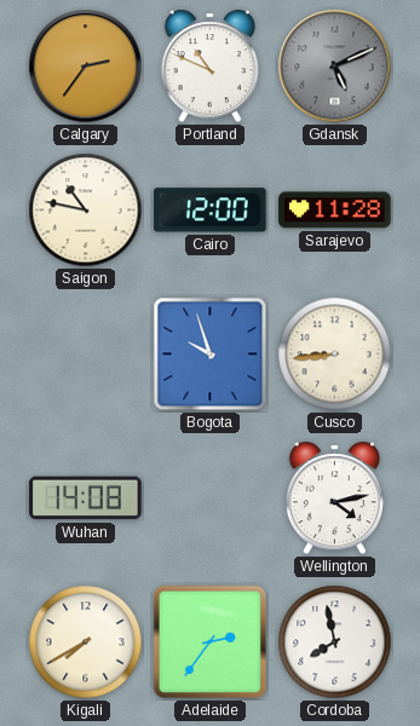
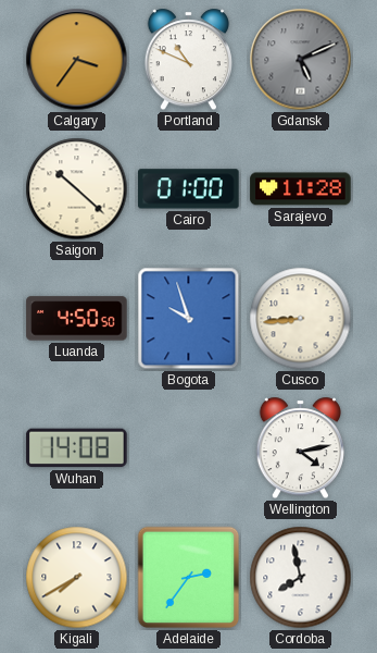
Calgary: 2:36 -> 3:36
Saigon: 10:47 -> 10:22
Cairo: 12:00 -> 01:00
Luanda: none -> 4:50
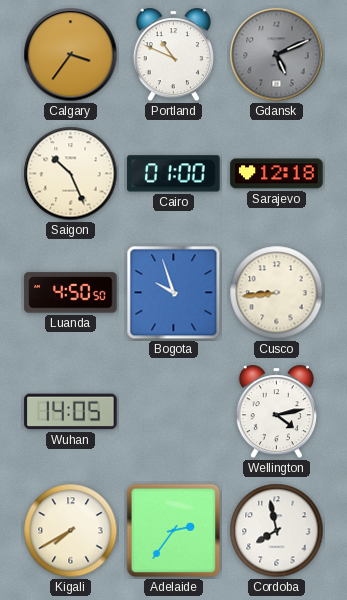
Saigon: 10:22 -> 10:26
Sarajevo: 11:28 -> 12:18
Wuhan: 14:08 -> 14:05
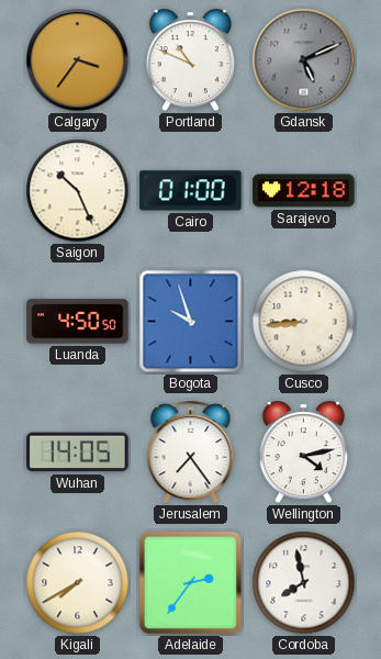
Jerusalem: none -> 7:24
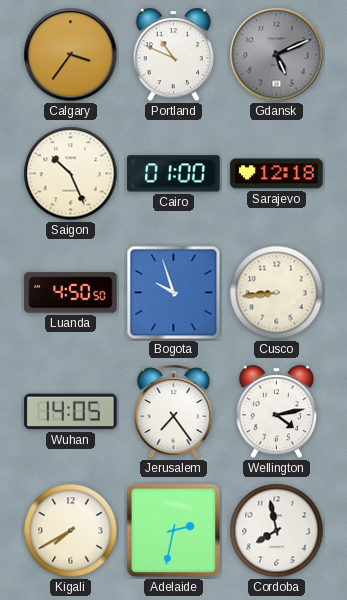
Adelaide: 2:36 -> 2:32
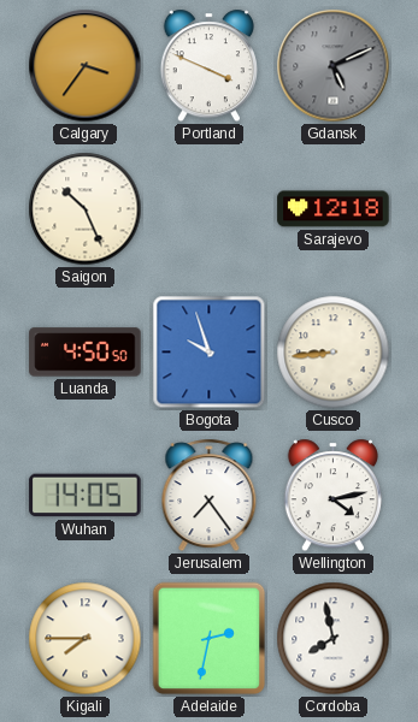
Portland: 10:49 -> 3:49
Cairo: 01:00 -> none
Kigali: 7:40 -> 7:45
